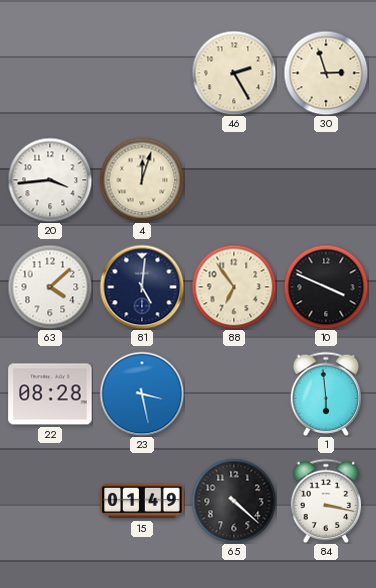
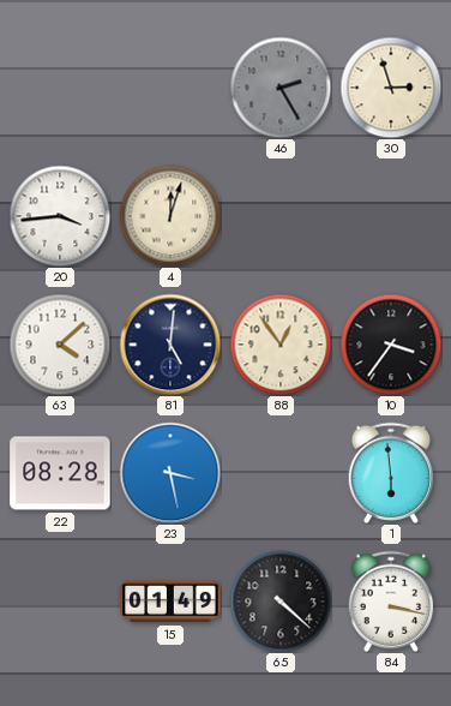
46 dial: cream -> grey
88: 6:54 -> 12:54
10: 3:49 -> 3:36
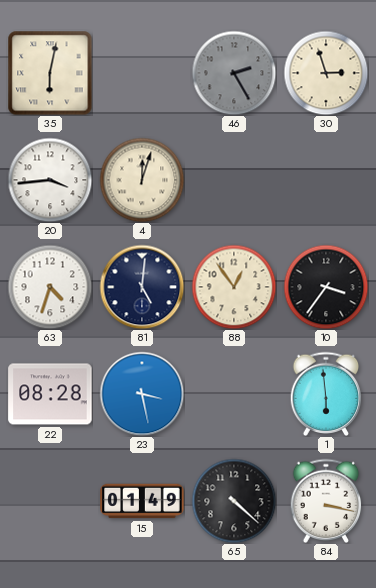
35: none -> 6:02
63: 4:08 -> 4:33
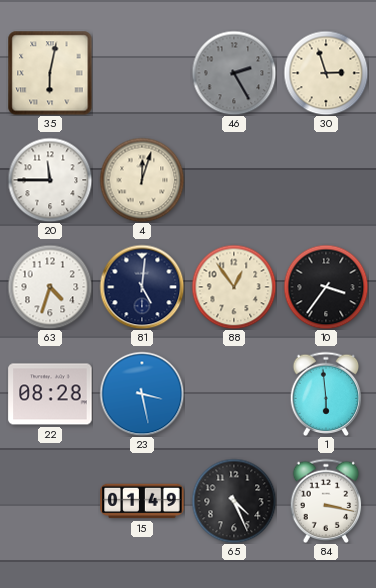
20: 3:44 -> 11:45
65: 4:22 -> 4:26
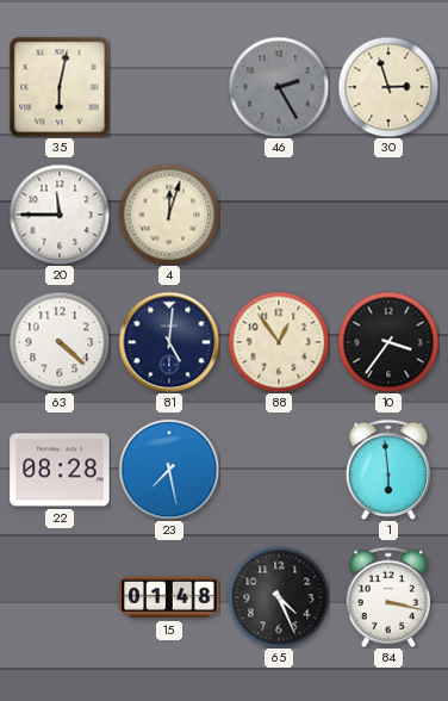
63: 4:33 -> 4:22
23: 3:28 -> 7:28
15: 01:49 -> 01:48
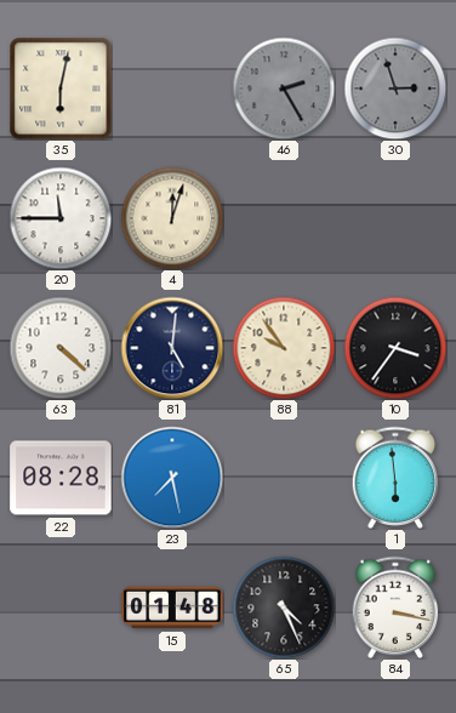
30 dial: cream -> grey
88: 12:54 -> 9:54
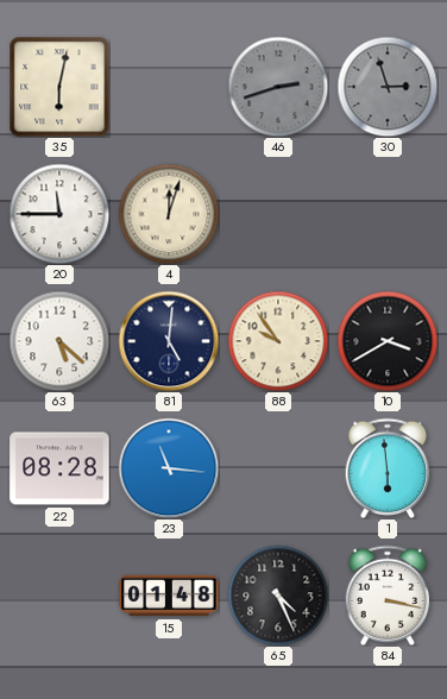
46: 2:25 -> 2:42
63: 4:22 -> 5:22
10: 3:36 -> 3:40
23: 7:28 -> 11:16
